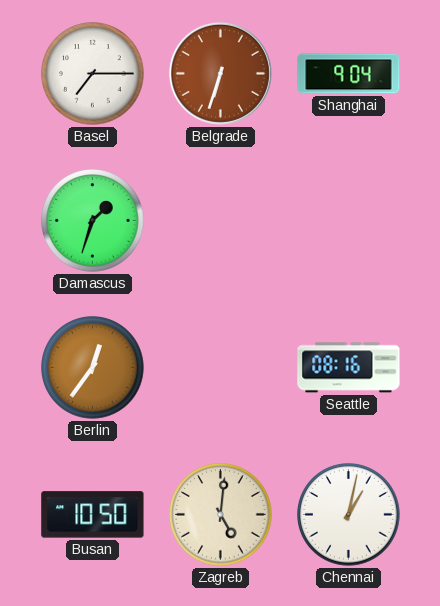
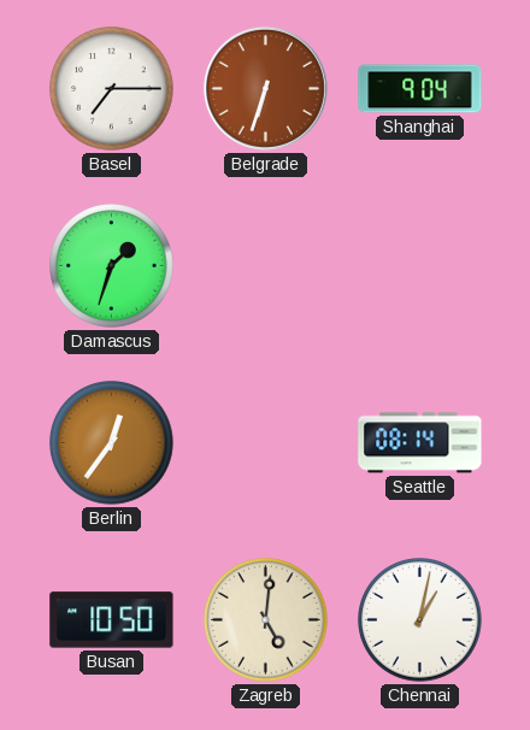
Seattle: 08:16 -> 08:14
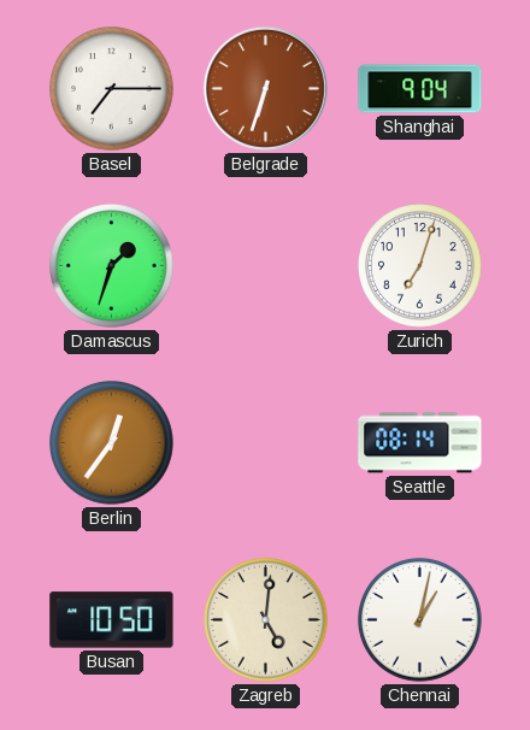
Zurich: none -> 7:03
